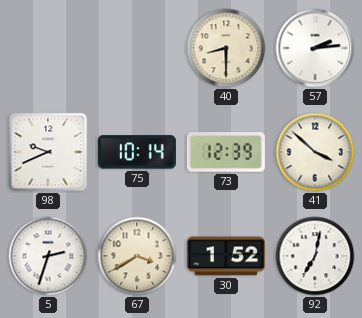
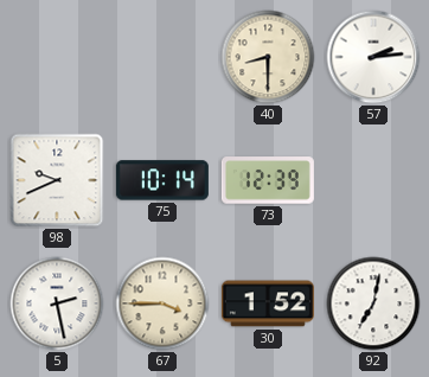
41: 3:52 -> none
5: 2:33 -> 2:28
67: 3:40 -> 3:45
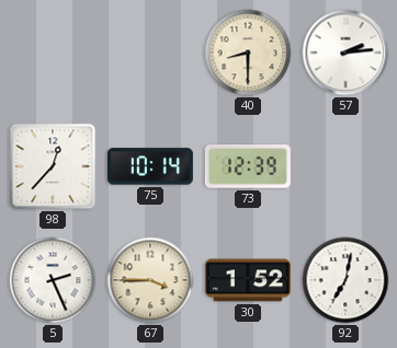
98: 9:41 -> 12:37
5: 2:28 -> 2:26
